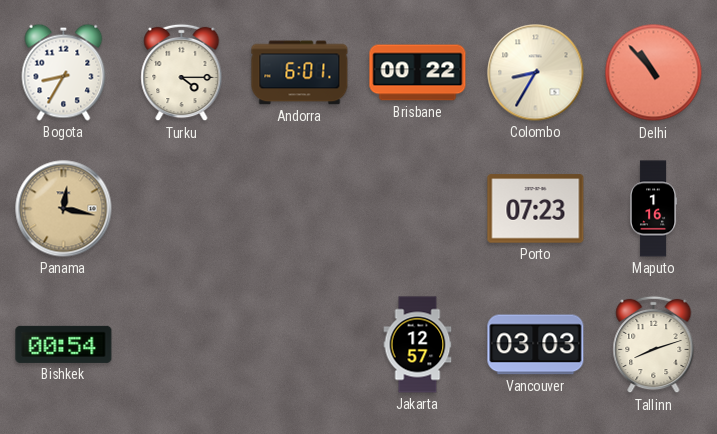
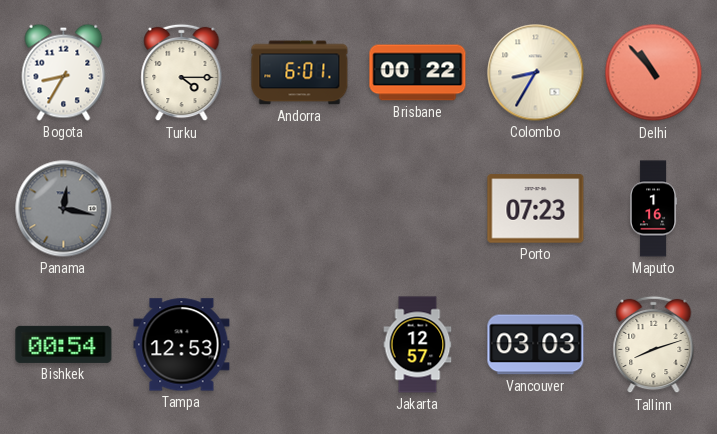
Panama dial: champagne -> grey
Tampa: none -> 12:53
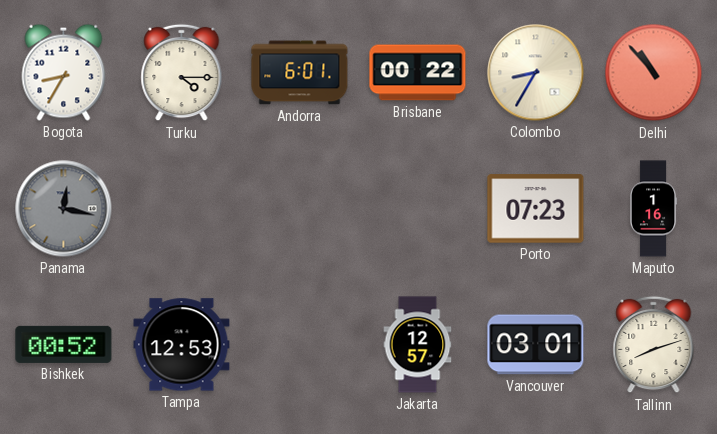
Bishkek: 00:54 -> 00:52
Vancouver: 03:03 -> 03:01
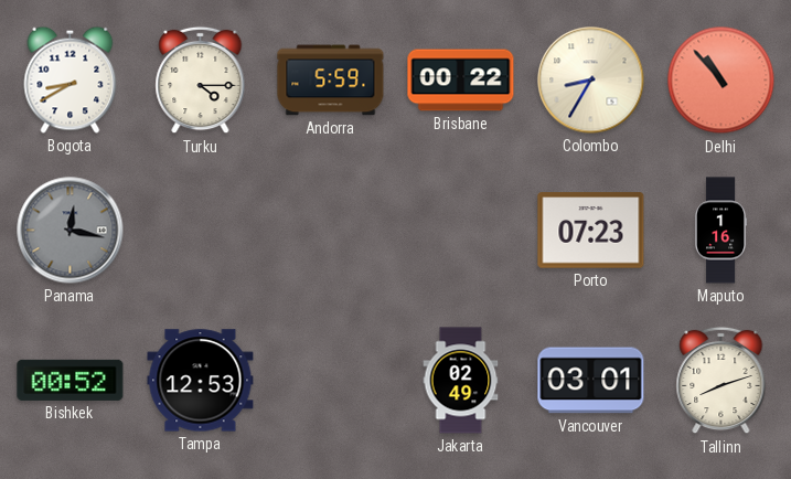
Bogota: 8:35 -> 8:40
Andorra: 6:01 -> 5:59
Jakarta: 12:57 -> 02:49
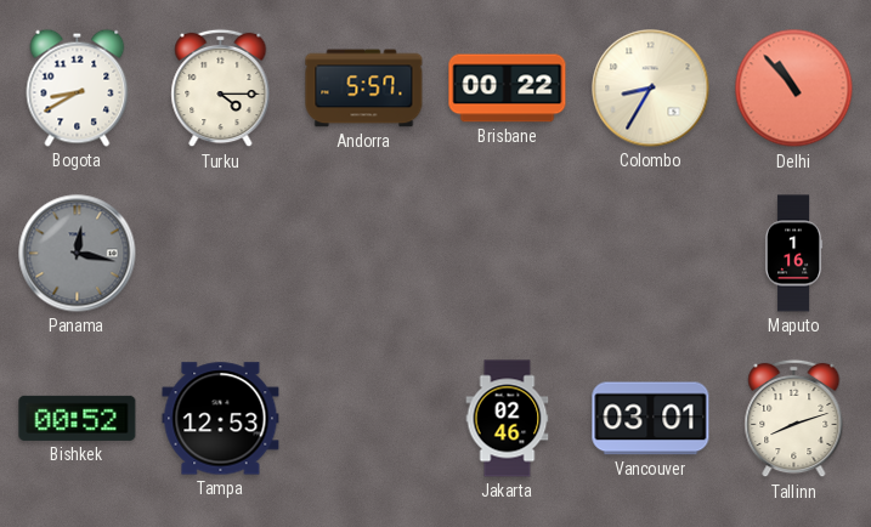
Andorra: 5:59 -> 5:57
Porto: 07:23 -> none
Jakarta: 02:49 -> 02:46
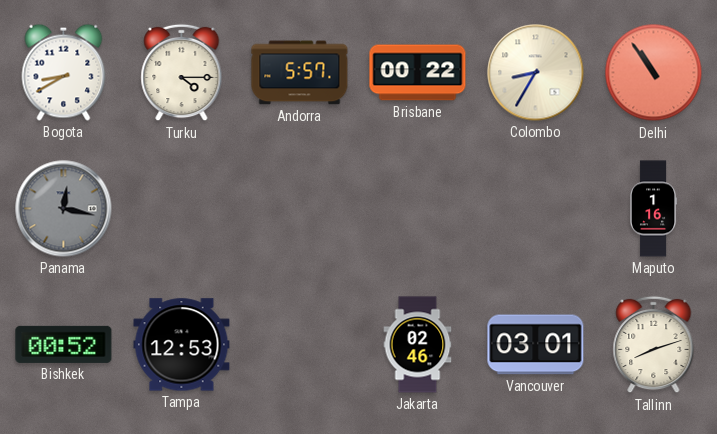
Delhi: 10:53 -> 10:54
